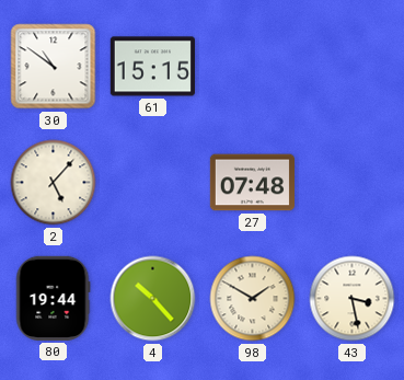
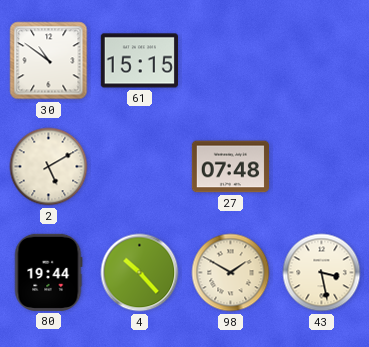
2: 5:07 -> 5:10
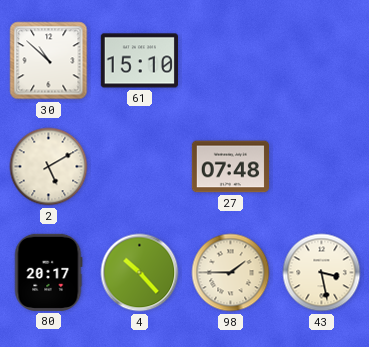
30: 10:51 -> 10:52
61: 15:15 -> 15:10
80: 19:44 -> 20:17
98: 1:50 -> 1:45
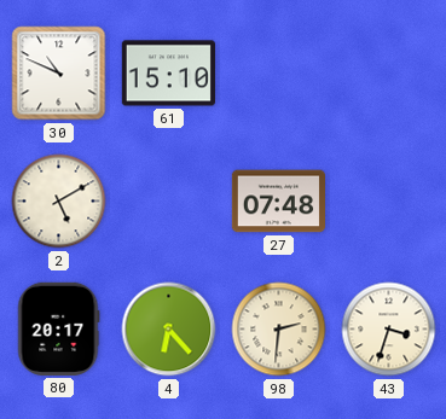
30: 10:52 -> 10:49
4: 10:23 -> 6:23
98: 1:45 -> 2:31
43: 3:28 -> 3:33
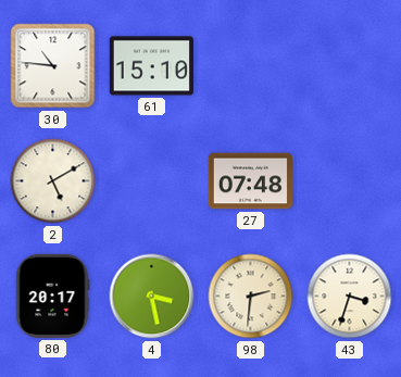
30: 10:49 -> 10:46
4: 6:23 -> 3:28
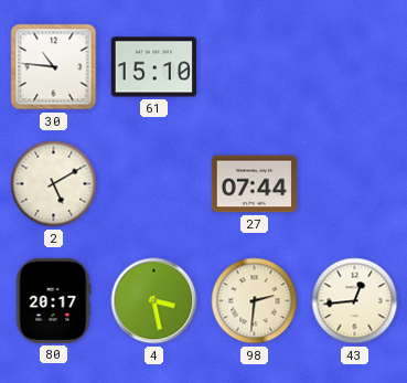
27: 07:48 -> 07:44
43: 3:33 -> 12:44
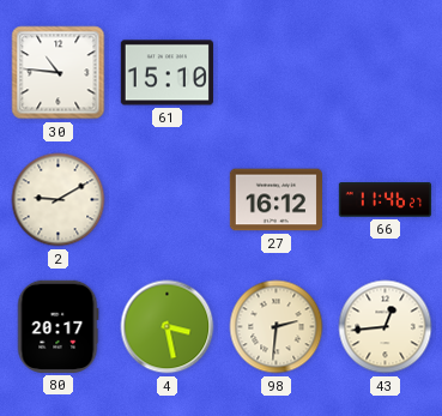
2: 5:10 -> 9:10
27: 07:44 -> 16:12
66: none -> 11:46
